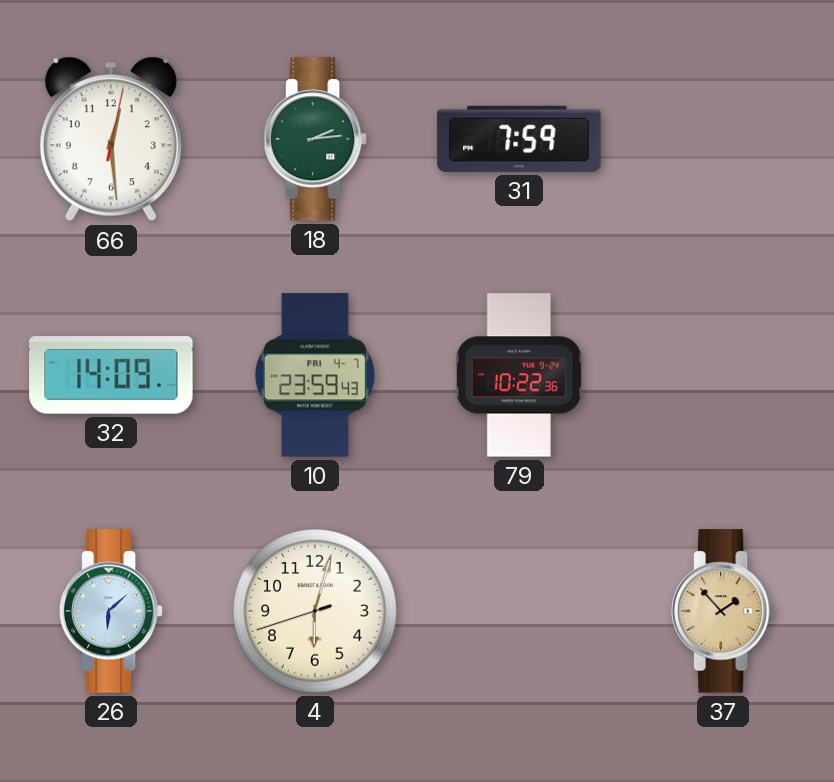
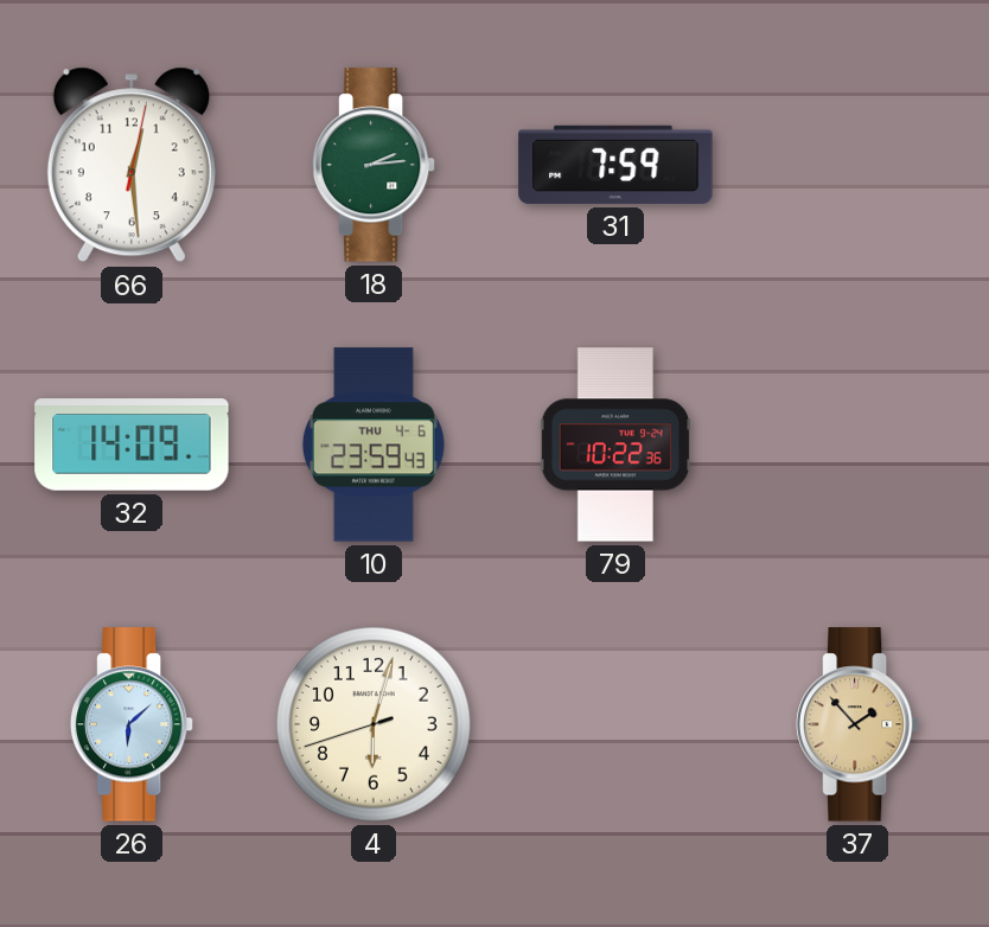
10 date: FRI 4-7 -> THU 4-6
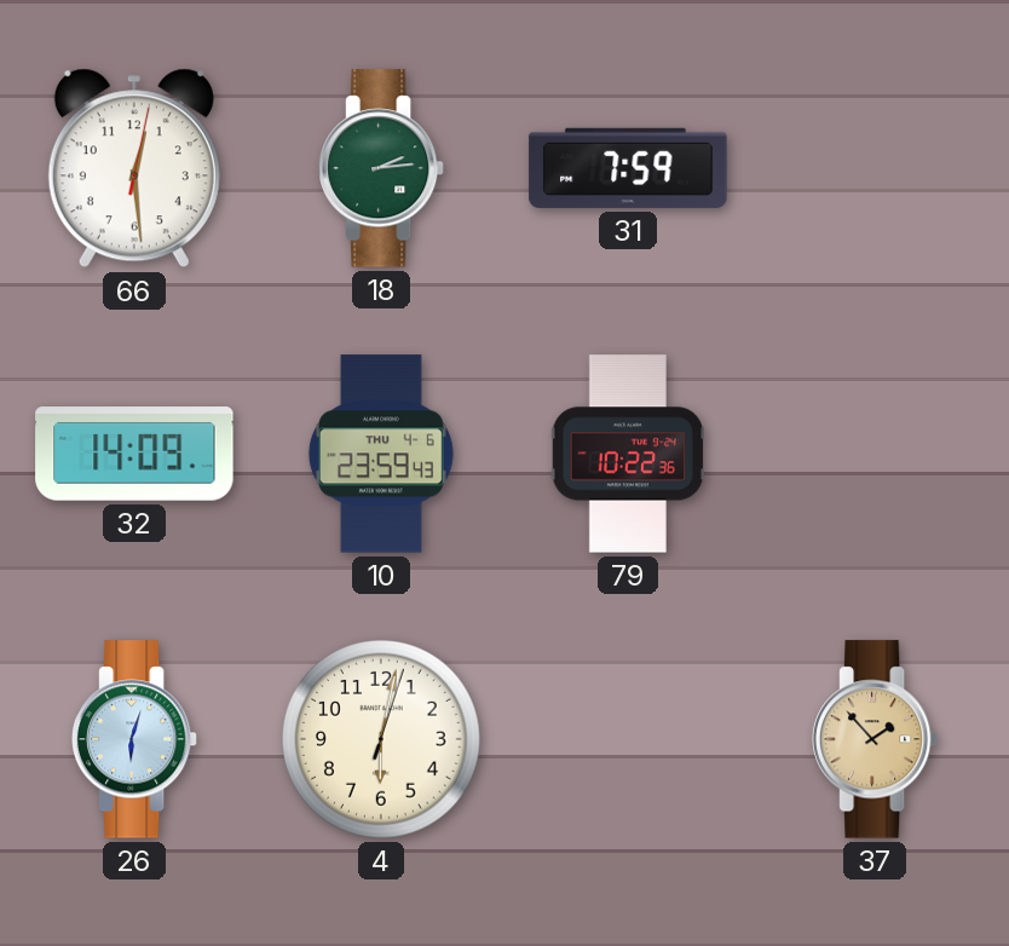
26: 6:08 -> 6:03
4: 6:02:42 -> 6:02:03
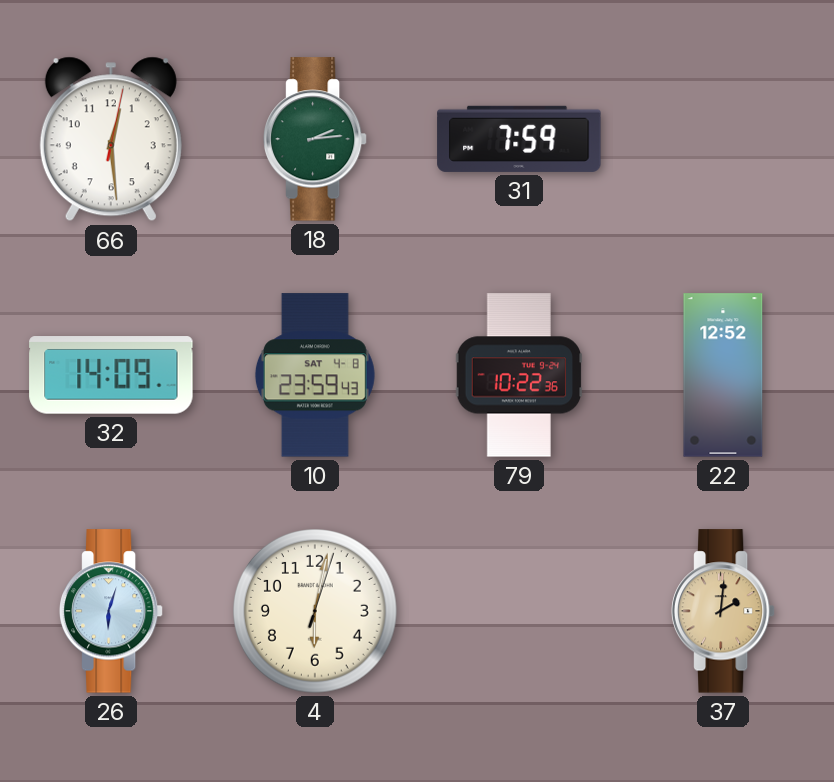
10 date: THU 4-6 -> SAT 4-8
22: none -> 12:52
37: 1:53 -> 2:01
